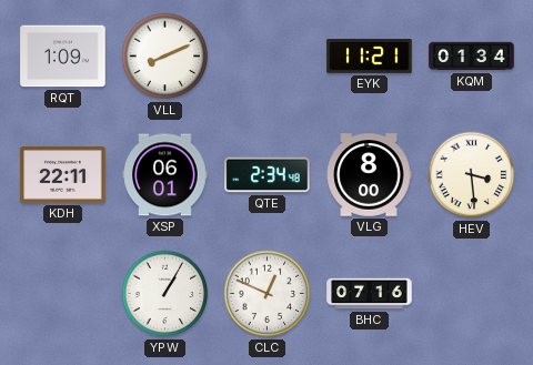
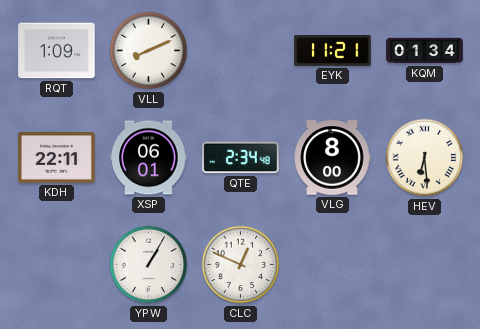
HEV: 3:29 -> 6:29
BHC: 07:16 -> none
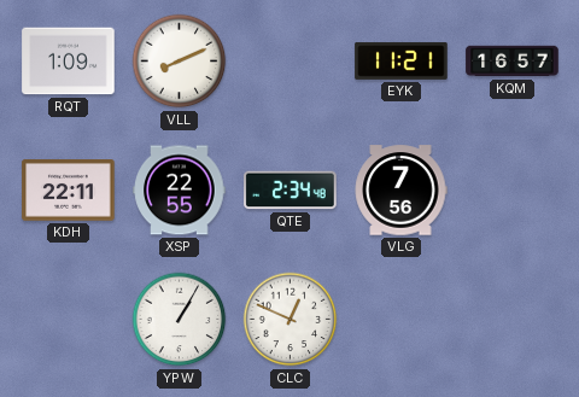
KQM: 01:34 -> 16:57
XSP: 06:01 -> 22:55
VLG: 8:00 -> 7:56
HEV: 6:29 -> none
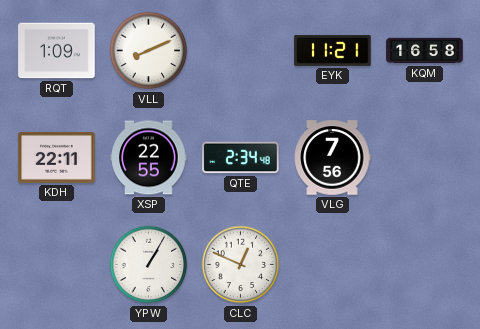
KQM: 16:57 -> 16:58
